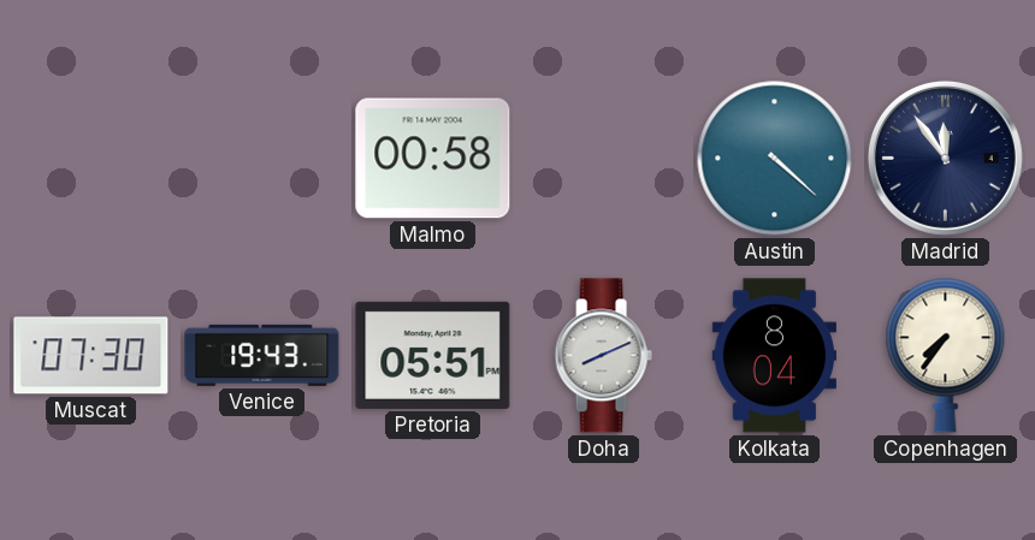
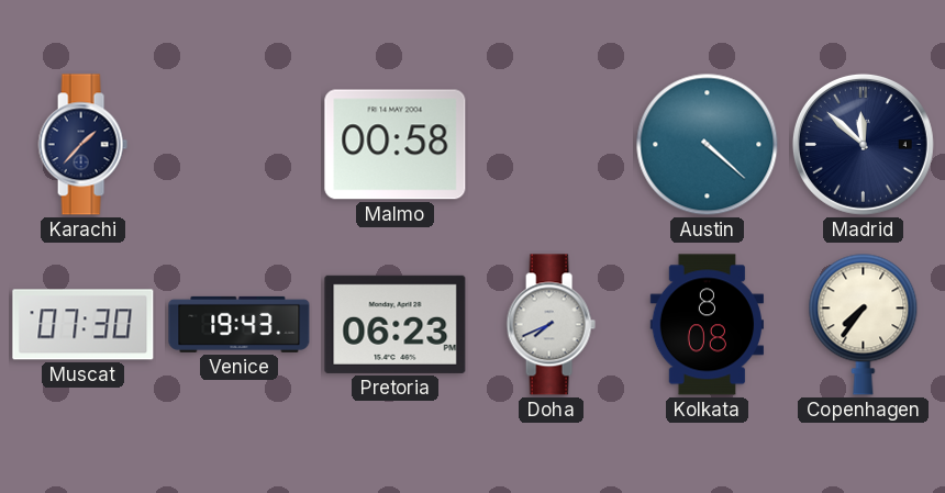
Karachi: none -> 1:37
Madrid: 11:54 -> 11:52
Pretoria: 05:51 -> 06:23
Doha: 8:11 -> 7:41
Kolkata: 8:04 -> 8:08
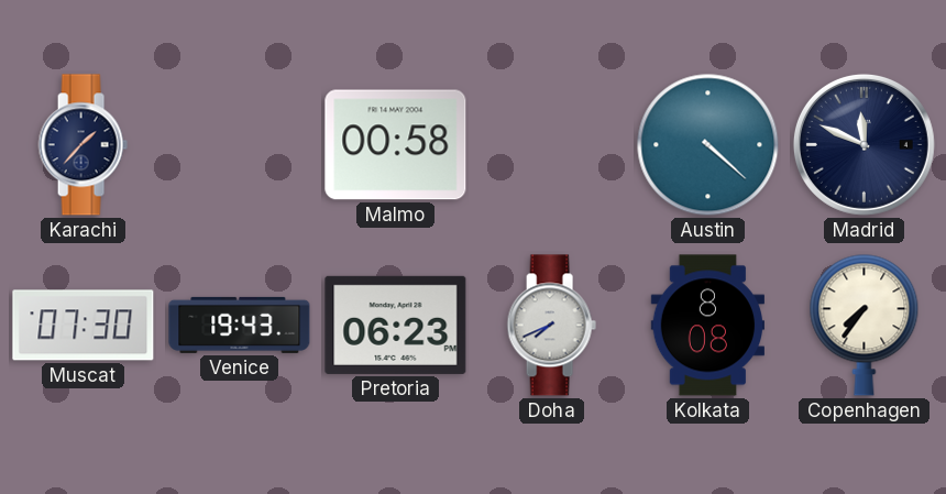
Madrid: 11:52 -> 11:49
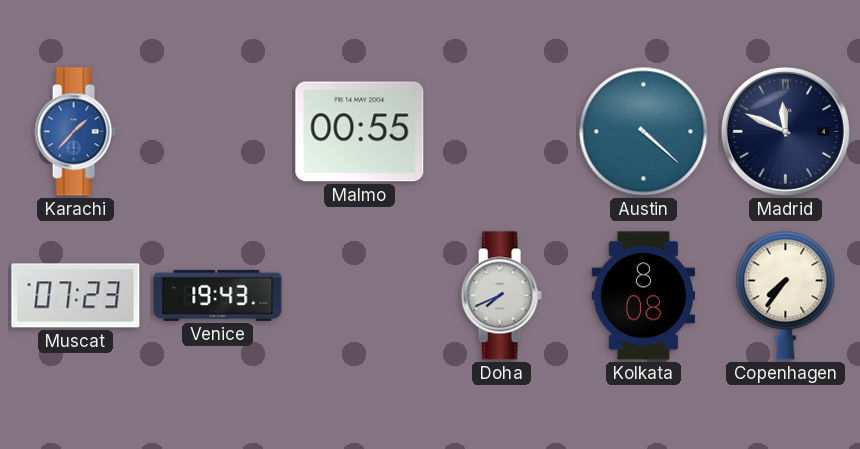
Karachi dial: navy -> blue
Malmo: 00:58 -> 00:55
Muscat: 07:30 -> 07:23
Pretoria: 06:23 -> none
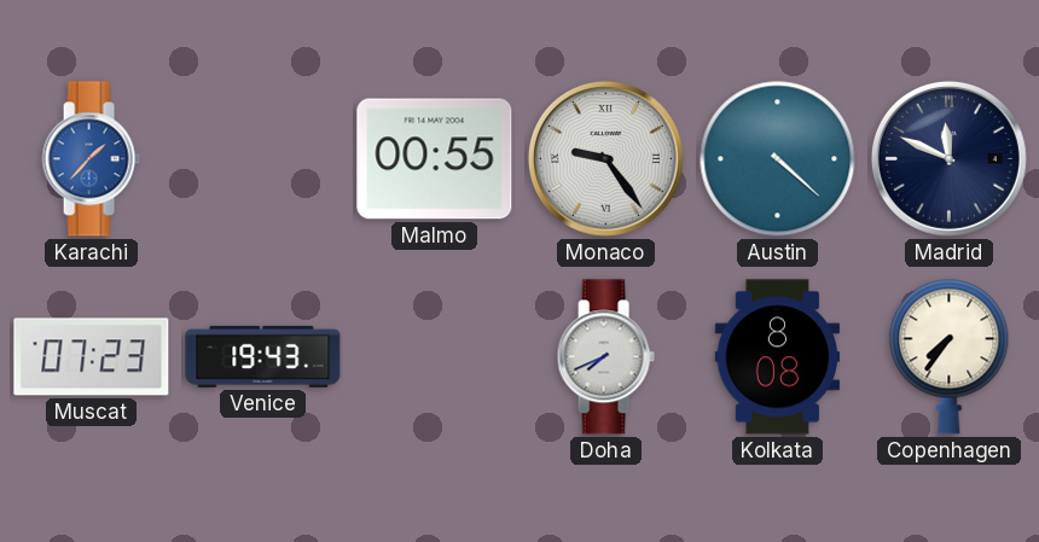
Monaco: none -> 9:24
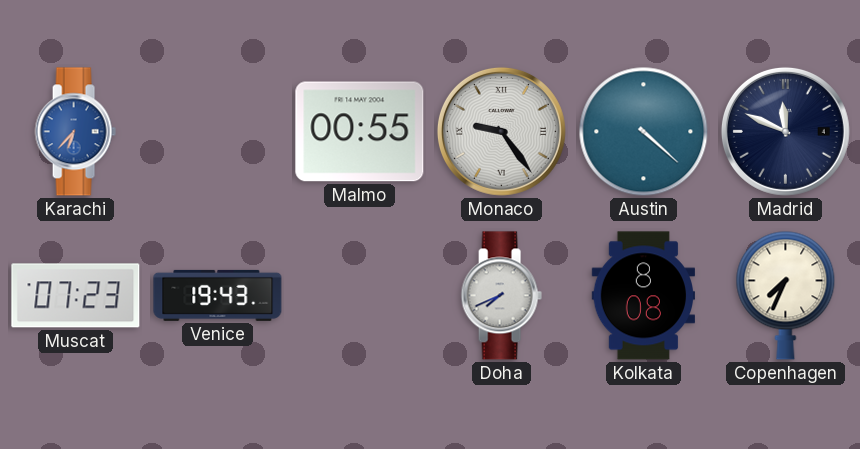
Karachi: 1:37 -> 6:37
Copenhagen: 7:36 -> 7:34
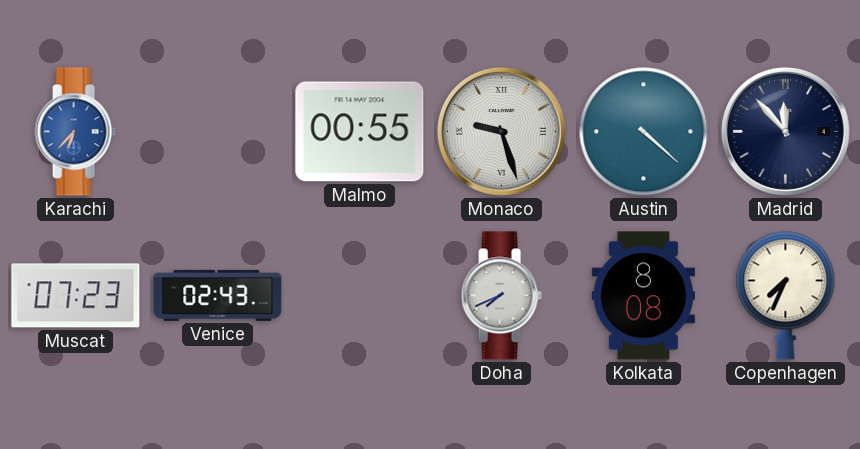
Monaco: 9:24 -> 9:27
Madrid: 11:49 -> 11:53
Venice: 19:43 -> 02:43
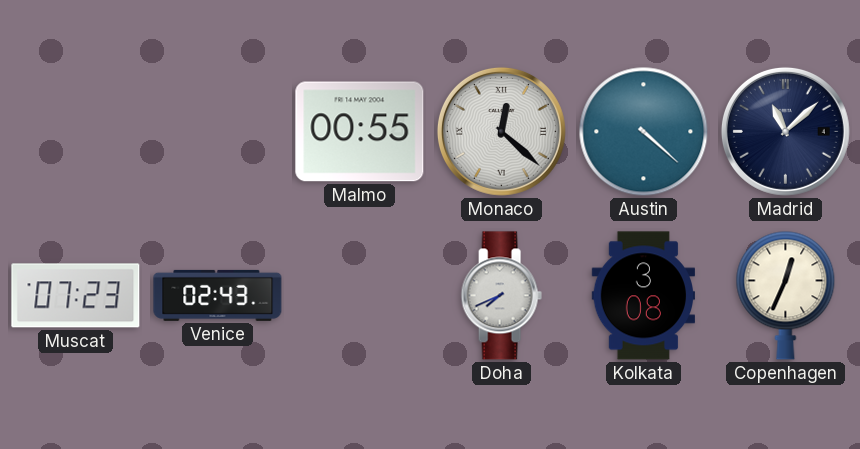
Karachi: 6:37 -> none
Monaco: 9:27 -> 12:22
Madrid: 11:53 -> 11:08
Kolkata: 8:08 -> 3:08
Copenhagen: 7:34 -> 12:34
